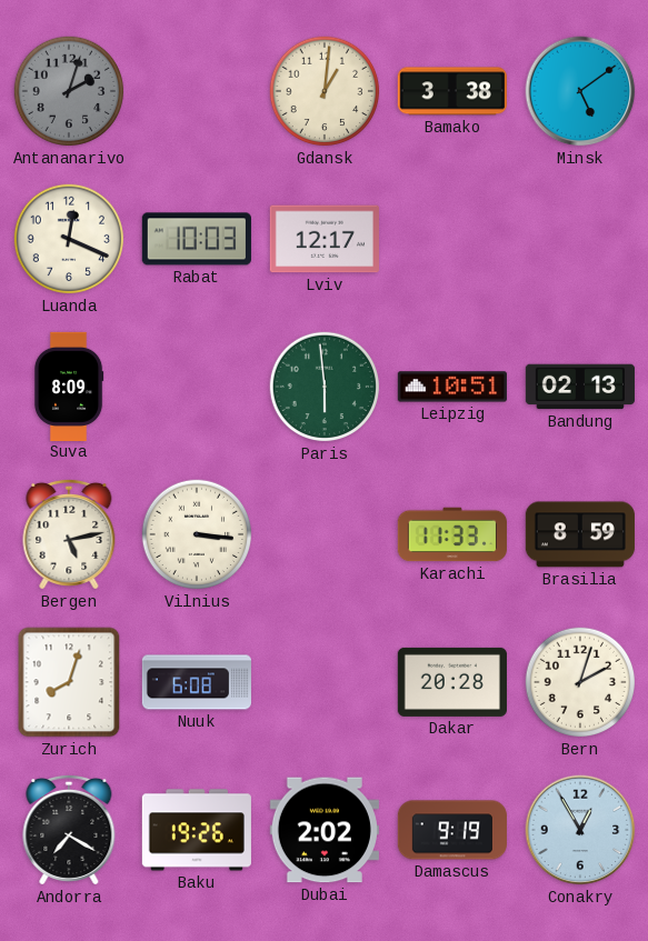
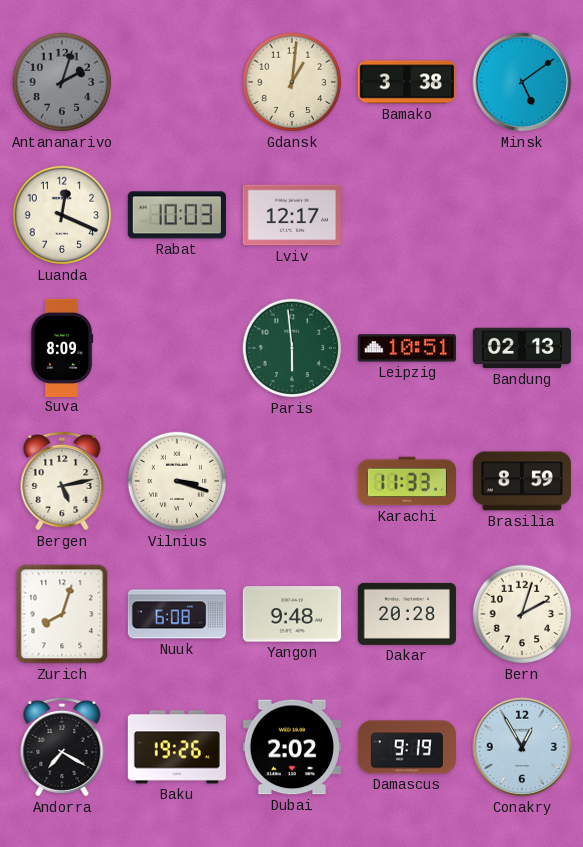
Vilnius: 3:16 -> 3:18
Yangon: none -> 9:48
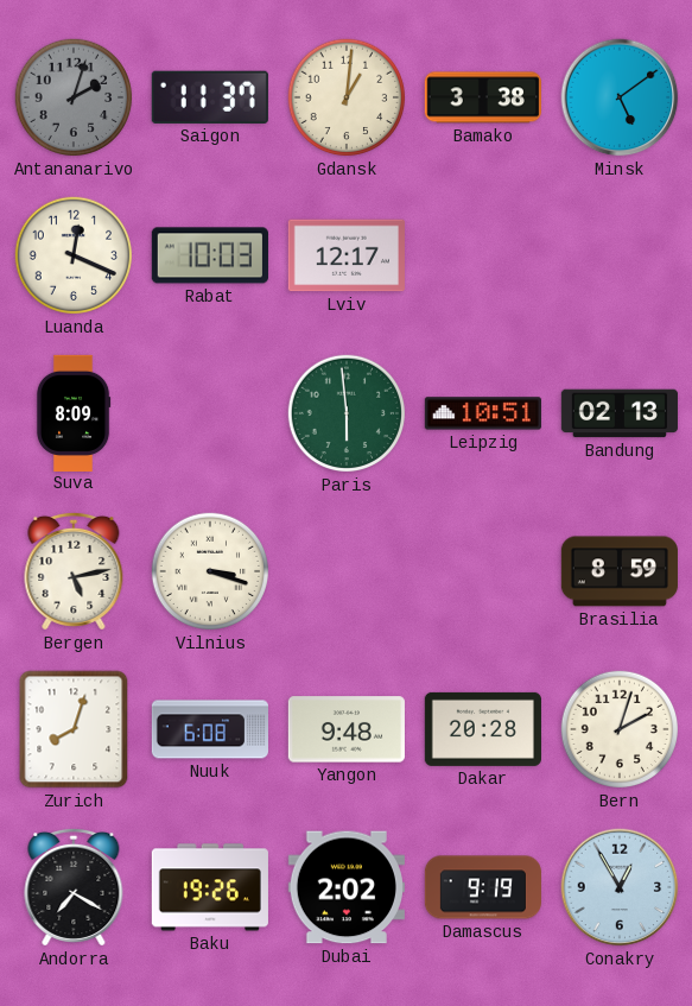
Saigon: none -> 11:37
Karachi: 11:33 -> none
